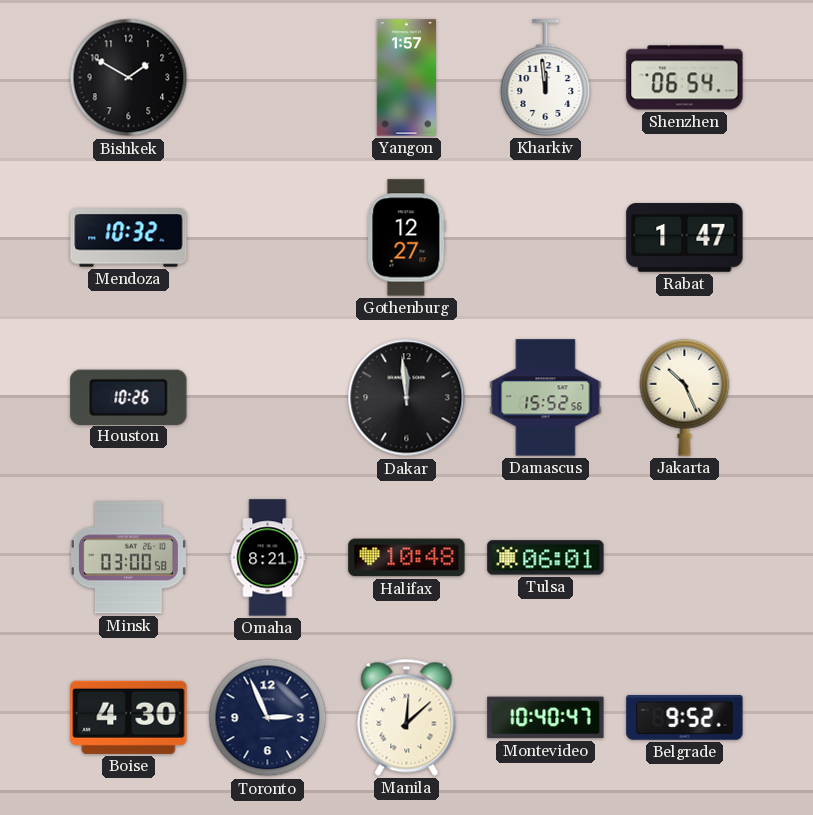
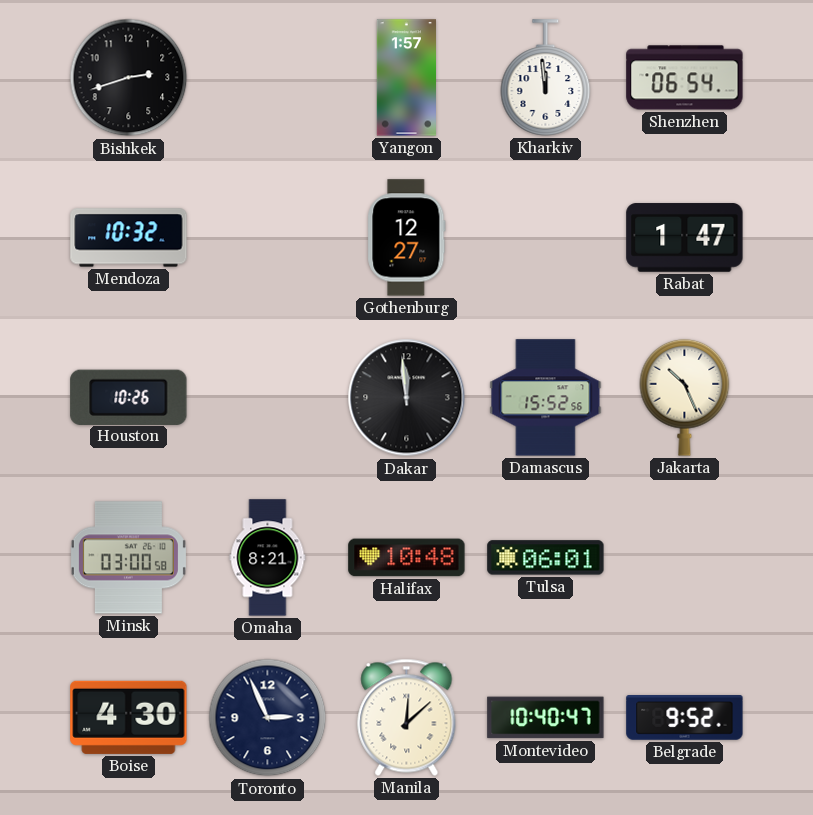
Bishkek: 1:50 -> 2:42
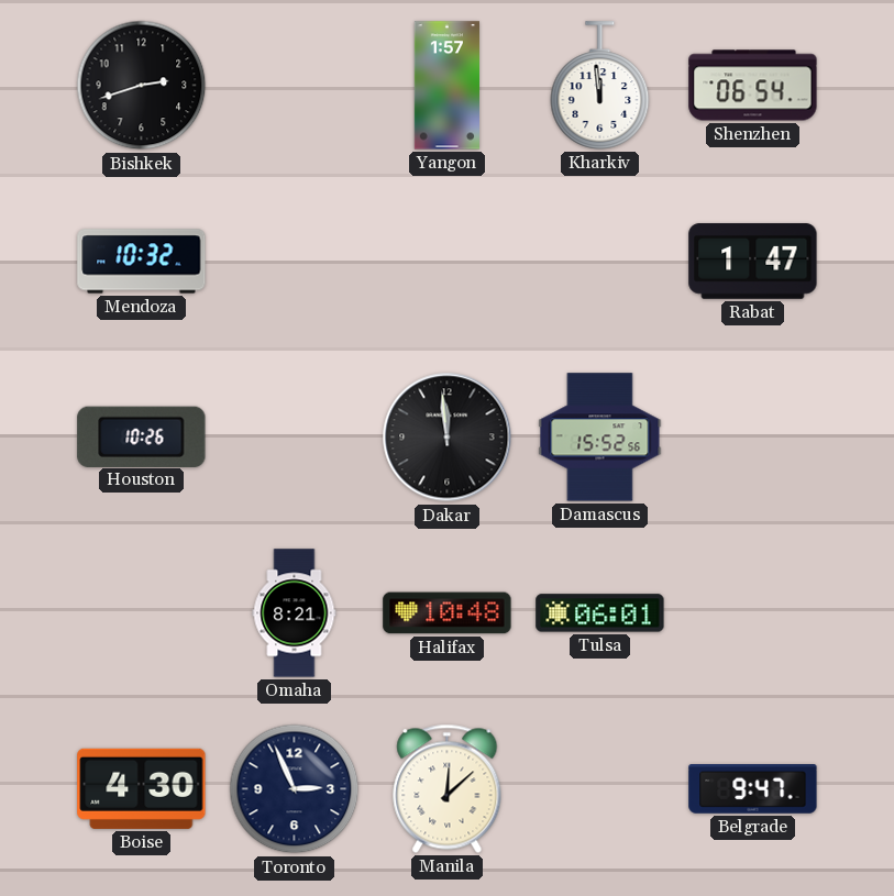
Gothenburg: 12:27 -> none
Jakarta: 10:26 -> none
Minsk: 03:00 -> none
Montevideo: 10:40 -> none
Belgrade: 9:52 -> 9:47
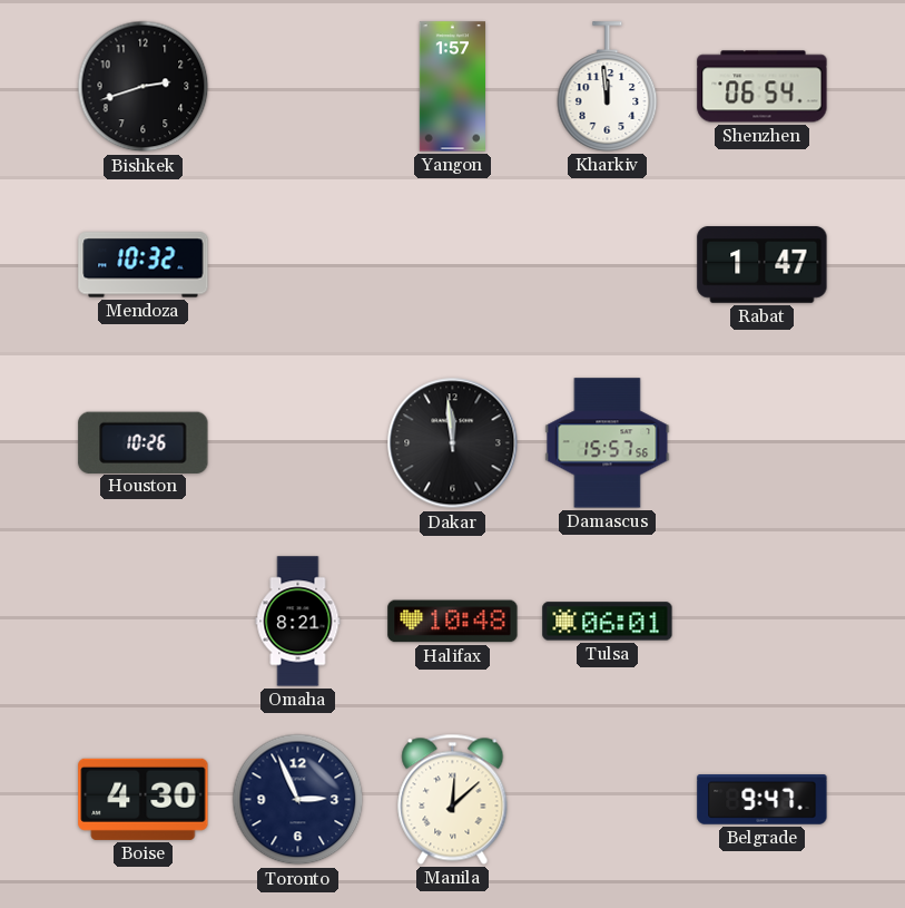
Damascus: 15:52 -> 15:57
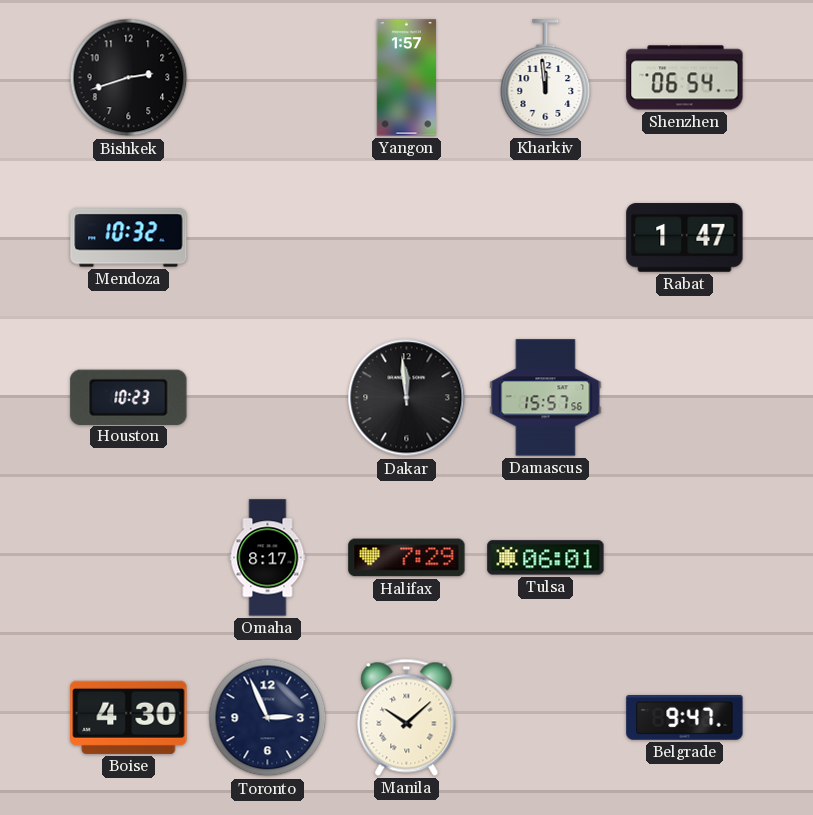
Houston: 10:26 -> 10:23
Omaha: 8:21 -> 8:17
Halifax: 10:48 -> 7:29
Manila: 12:08 -> 10:08
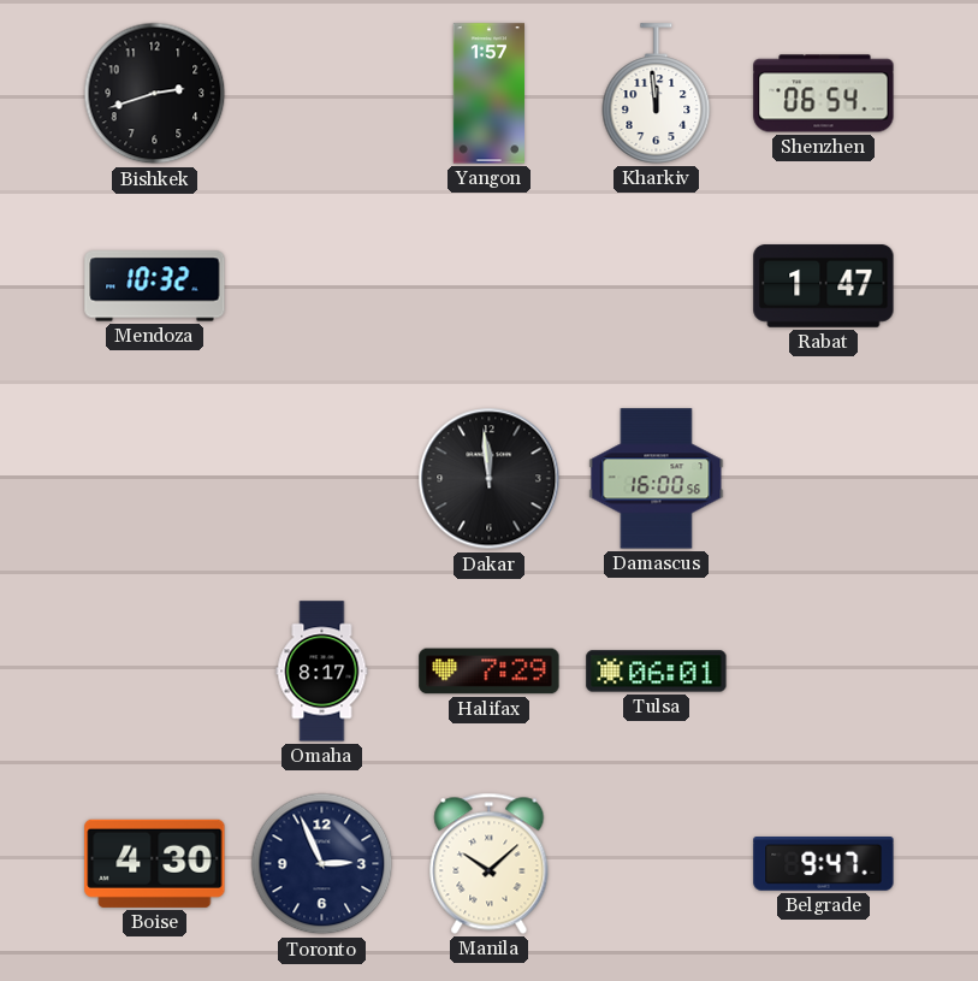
Houston: 10:23 -> none
Damascus: 15:57 -> 16:00
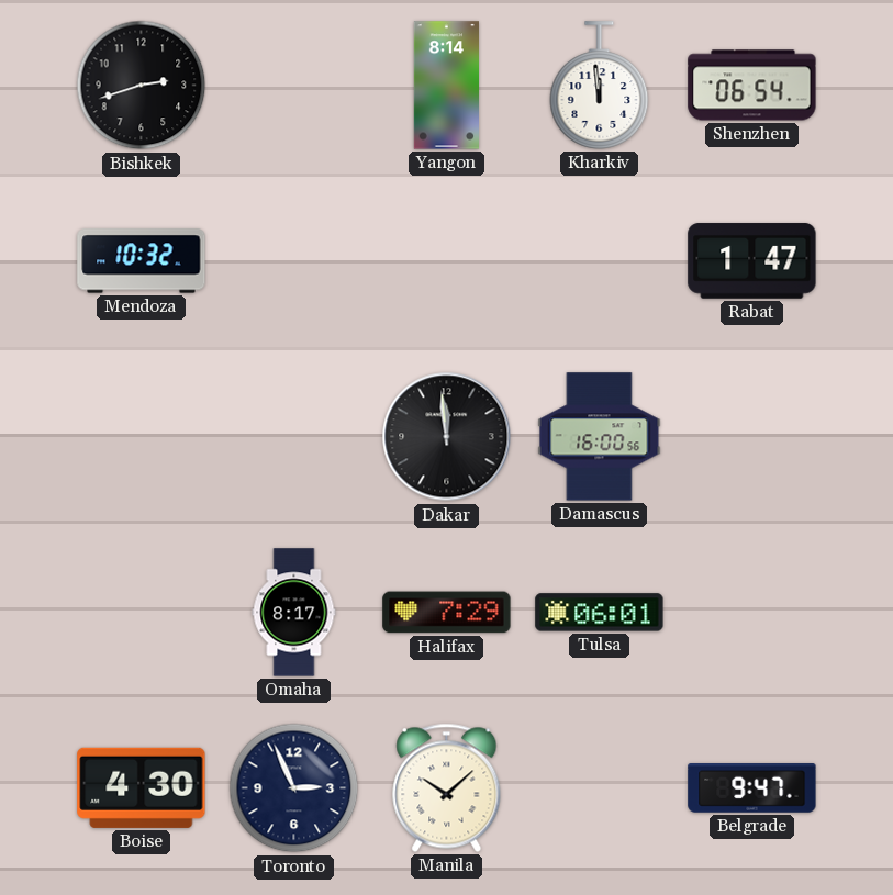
Yangon: 1:57 -> 8:14
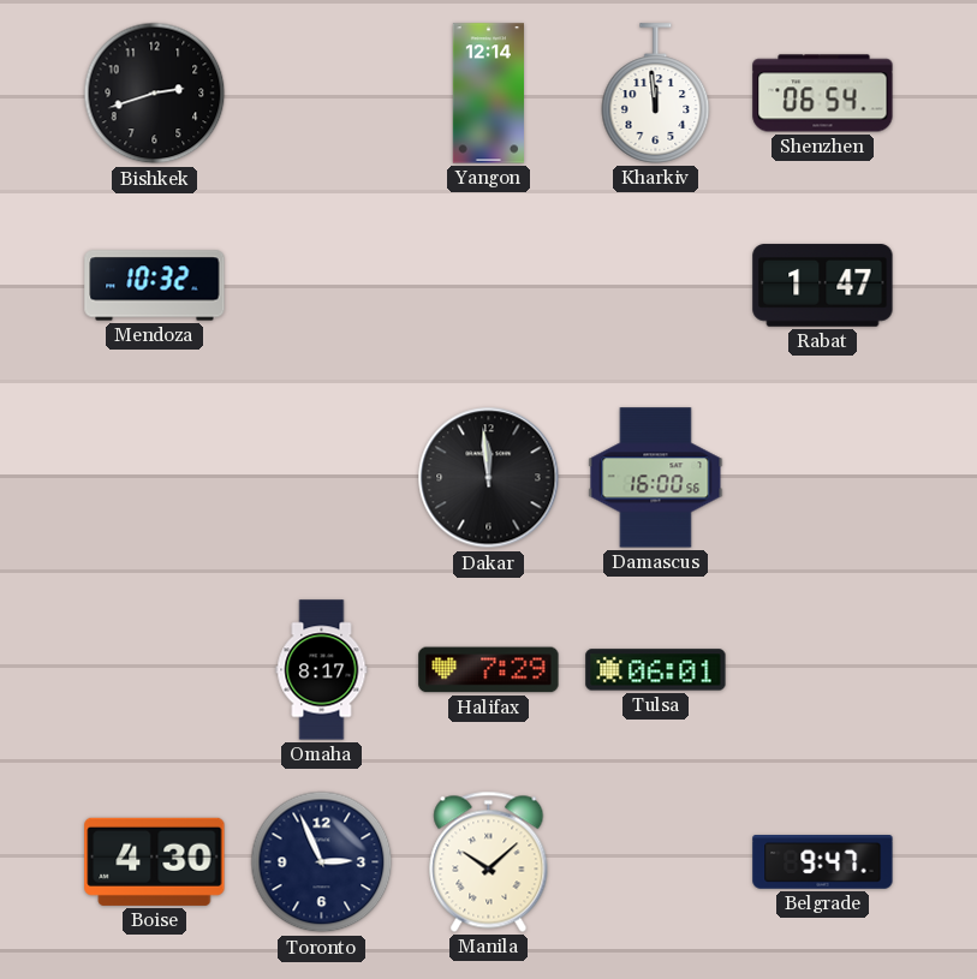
Yangon: 8:14 -> 12:14
